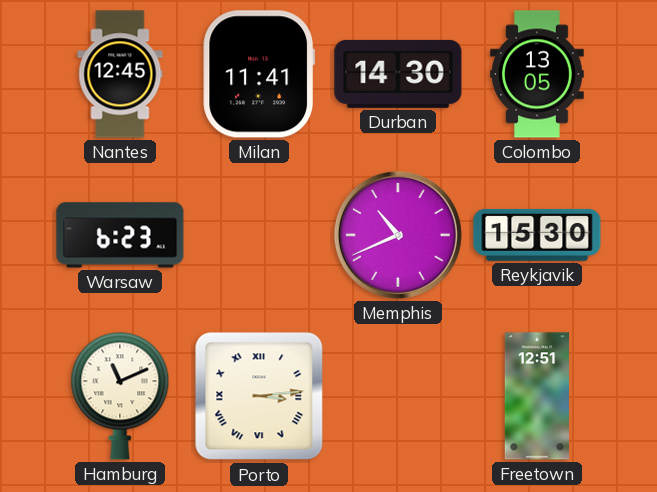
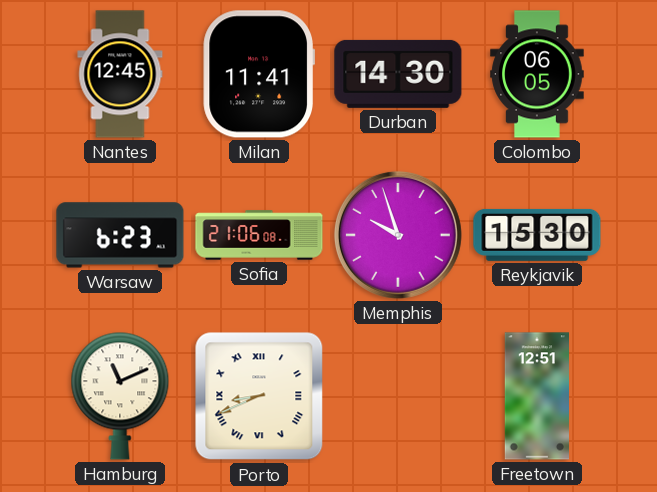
Colombo: 13:05 -> 06:05
Sofia: none -> 21:06
Memphis: 10:41 -> 9:57
Porto: 3:14 -> 8:41
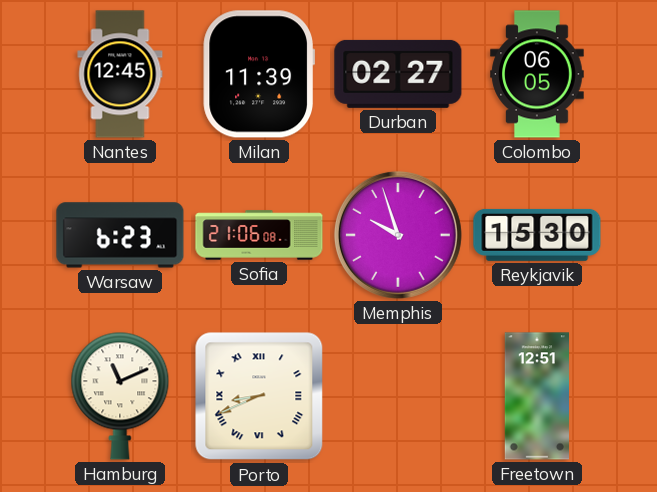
Milan: 11:41 -> 11:39
Durban: 14:30 -> 02:27
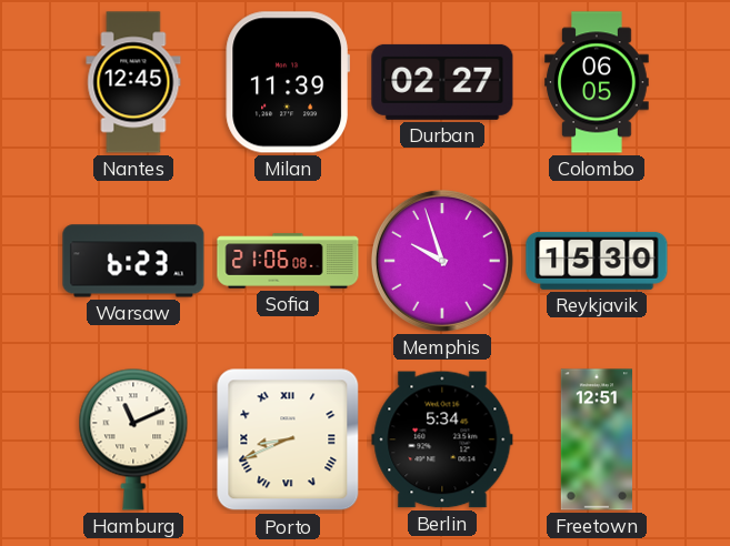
Berlin: none -> 5:34
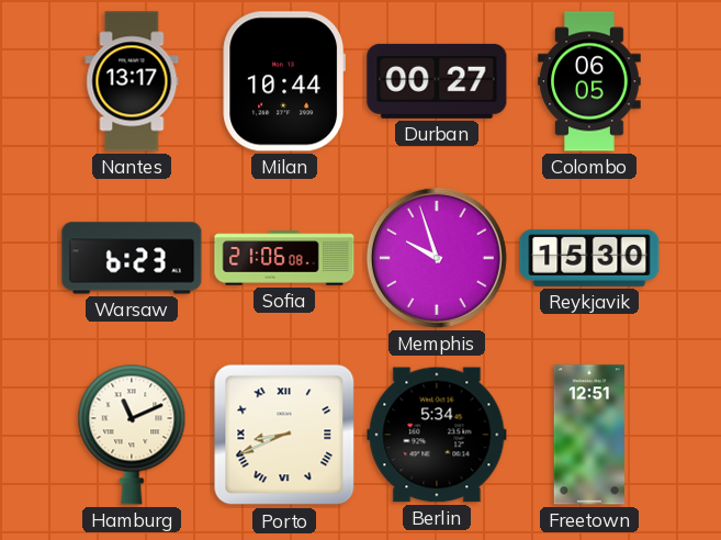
Nantes: 12:45 -> 13:17
Milan: 11:39 -> 10:44
Durban: 02:27 -> 00:27
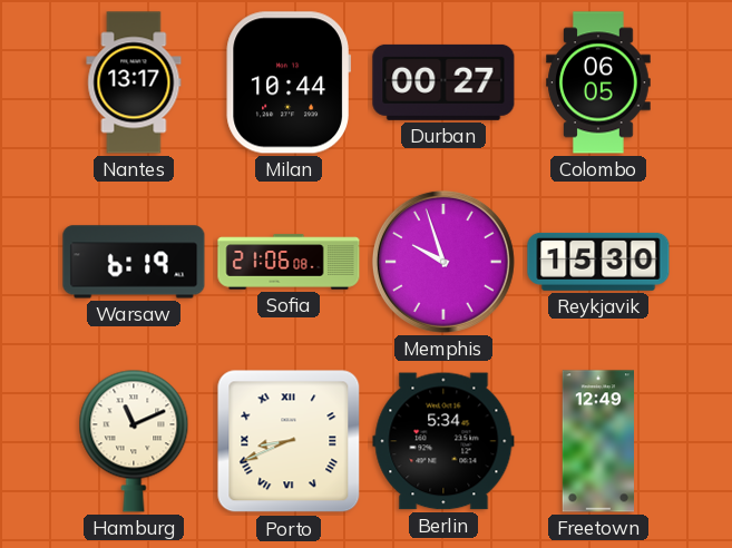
Warsaw: 6:23 -> 6:19
Freetown: 12:51 -> 12:49
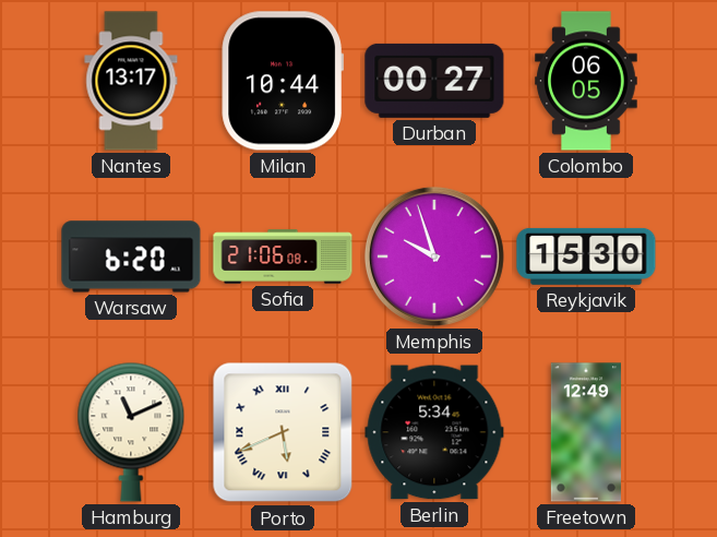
Warsaw: 6:19 -> 6:20
Porto: 8:41 -> 5:41
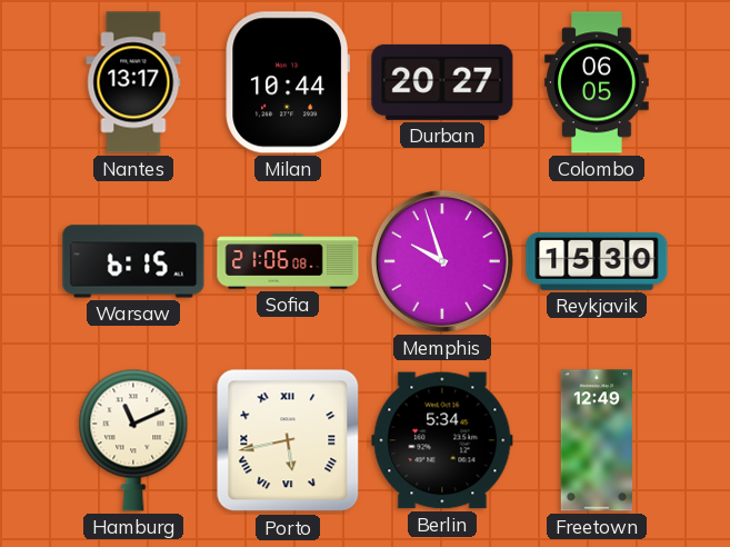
Durban: 00:27 -> 20:27
Warsaw: 6:20 -> 6:15
Porto: 5:41 -> 5:43
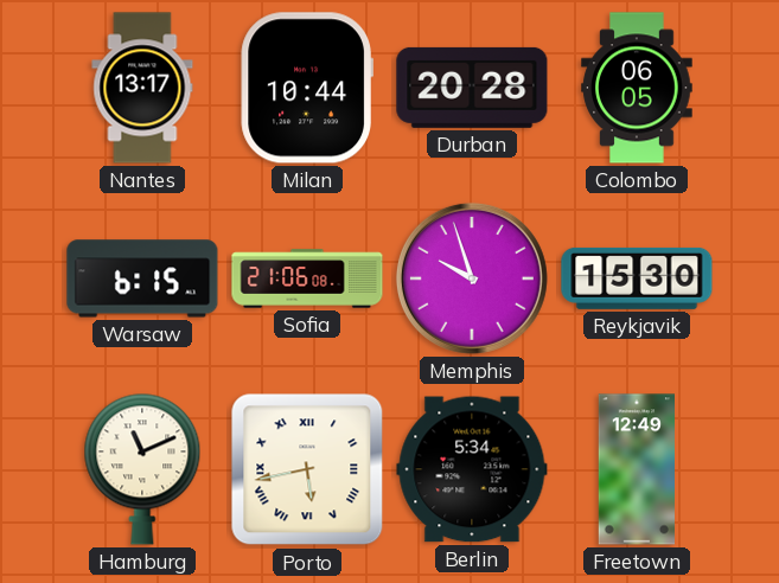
Durban: 20:27 -> 20:28
